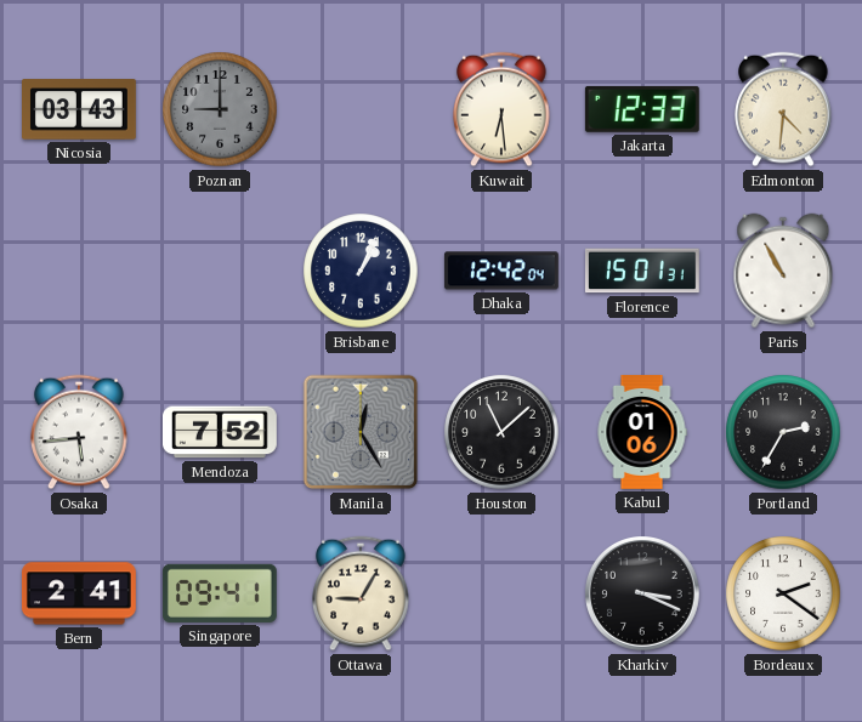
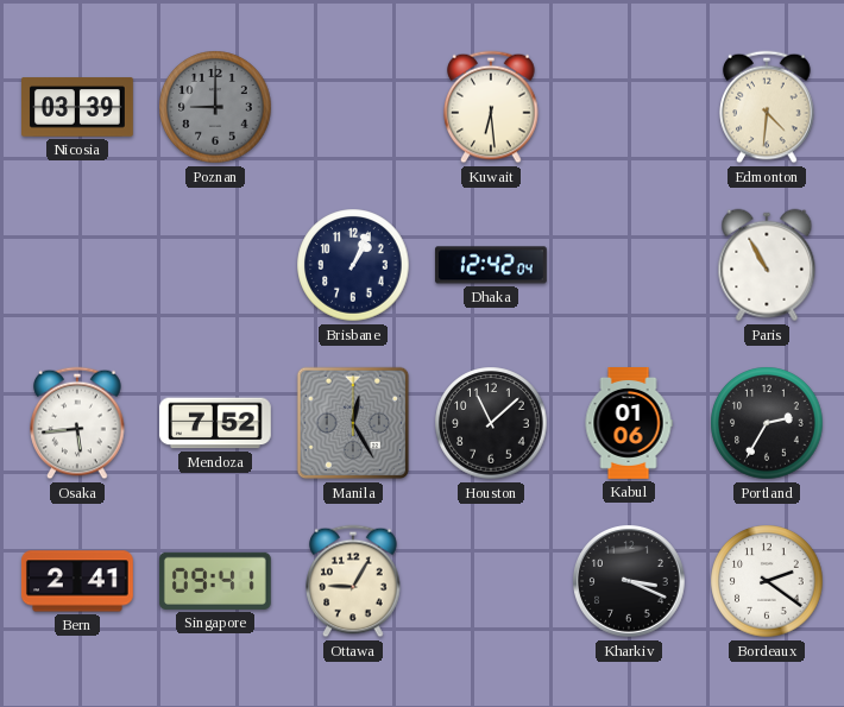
Nicosia: 03:43 -> 03:39
Jakarta: 12:33 -> none
Florence: 15:01 -> none
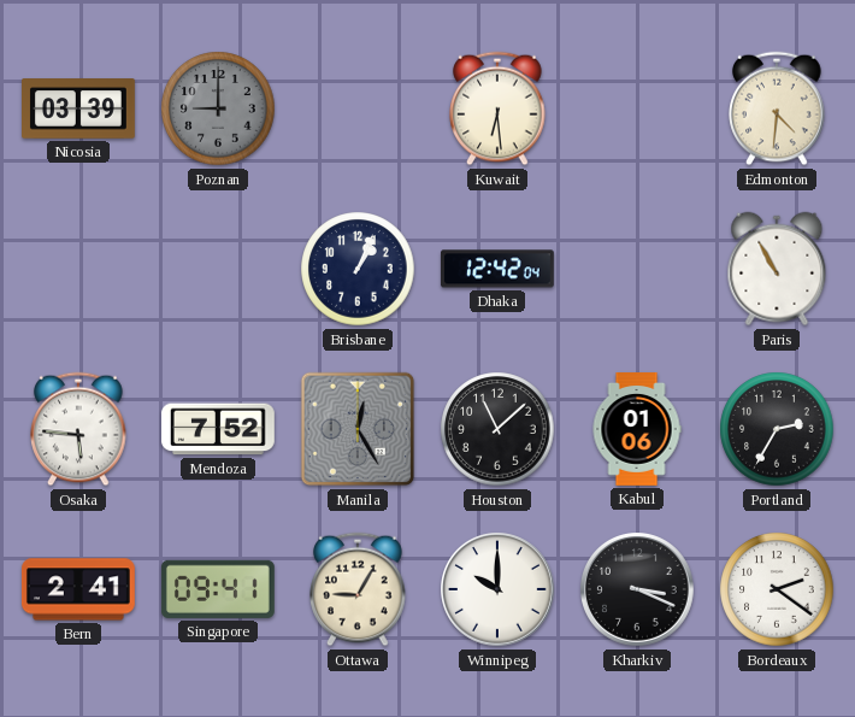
Osaka: 5:44 -> 5:46
Winnipeg: none -> 10:00
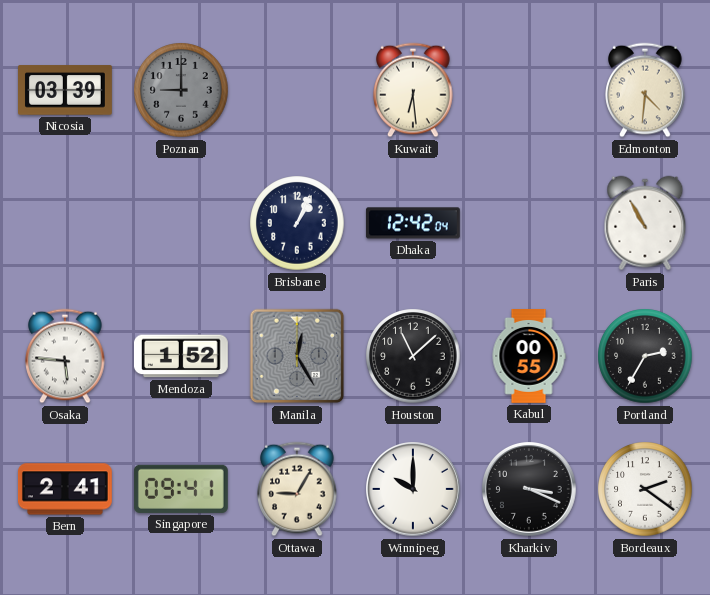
Mendoza: 7:52 -> 1:52
Kabul: 01:06 -> 00:55
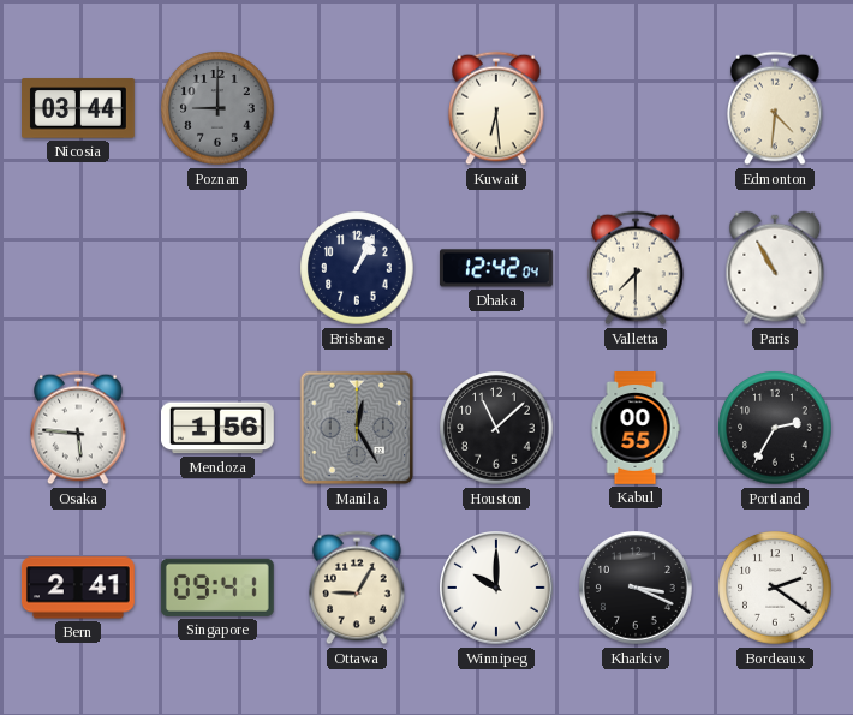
Nicosia: 03:39 -> 03:44
Valletta: none -> 7:30
Mendoza: 1:52 -> 1:56
